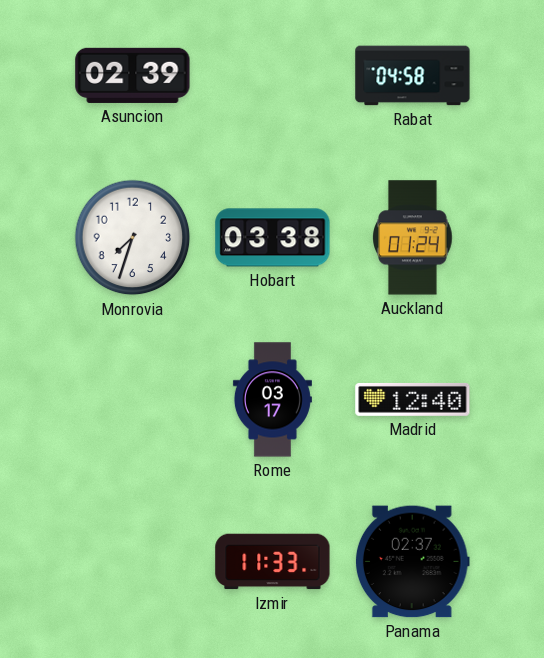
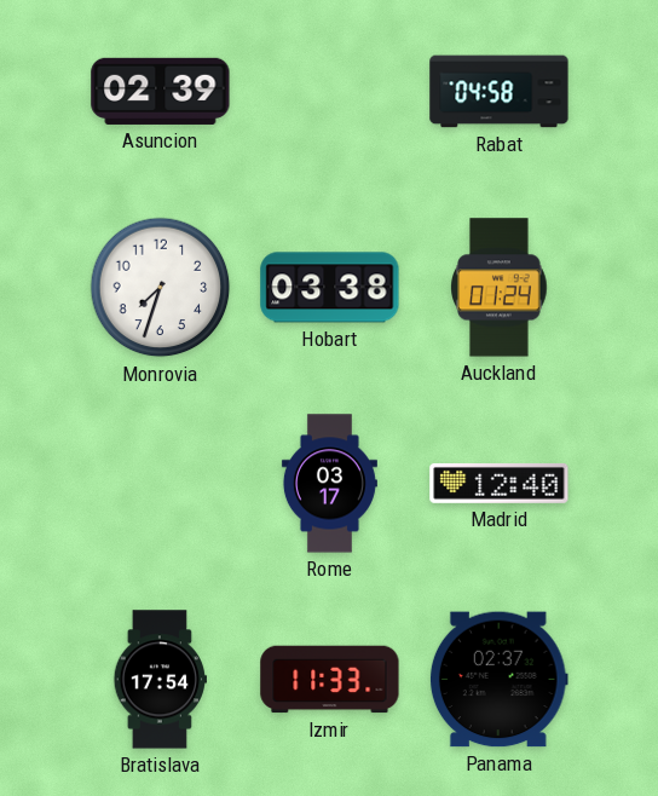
Bratislava: none -> 17:54
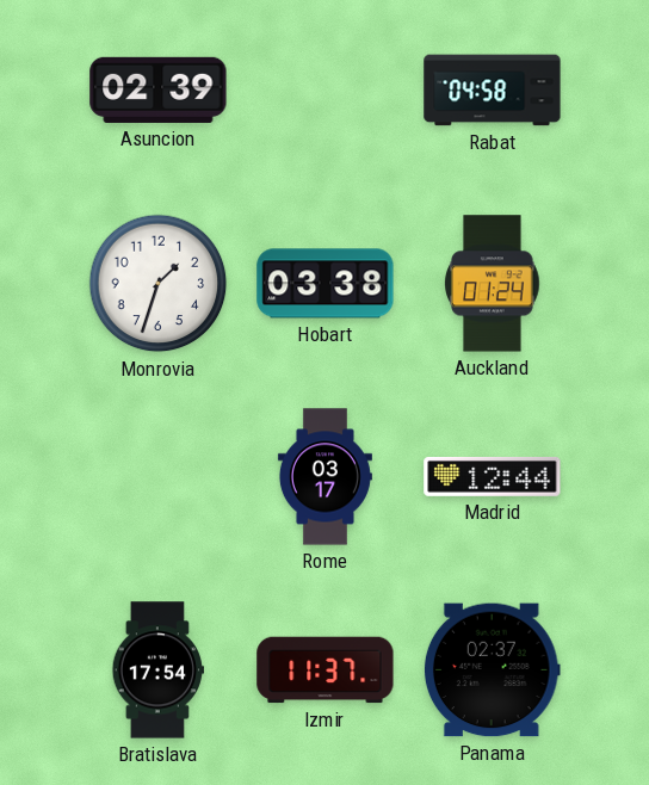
Monrovia: 7:33 -> 1:33
Madrid: 12:40 -> 12:44
Izmir: 11:33 -> 11:37
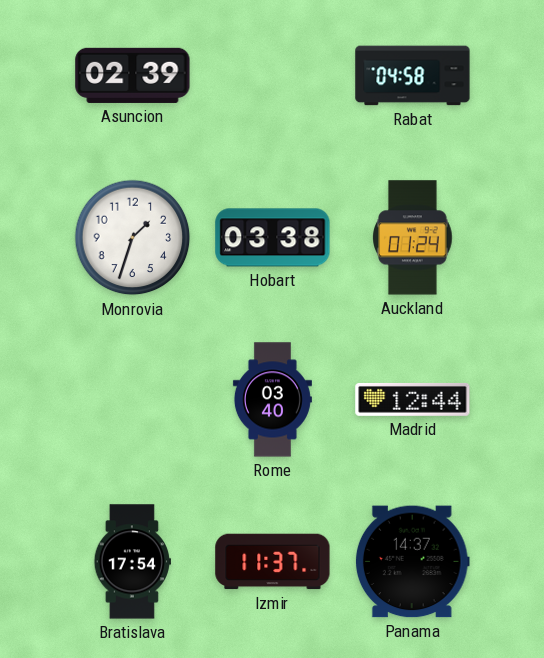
Rome: 03:17 -> 03:40
Panama: 02:37 -> 14:37
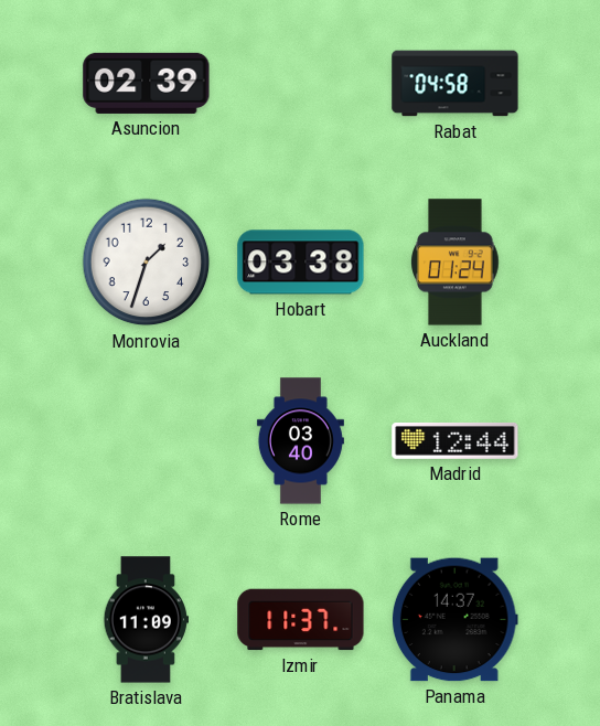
Bratislava: 17:54 -> 11:09
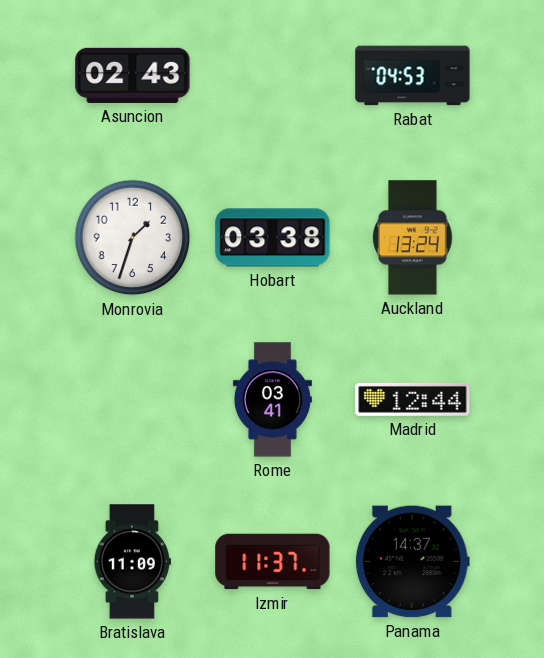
Asuncion: 02:39 -> 02:43
Rabat: 04:58 -> 04:53
Auckland: 01:24 -> 13:24
Rome: 03:40 -> 03:41
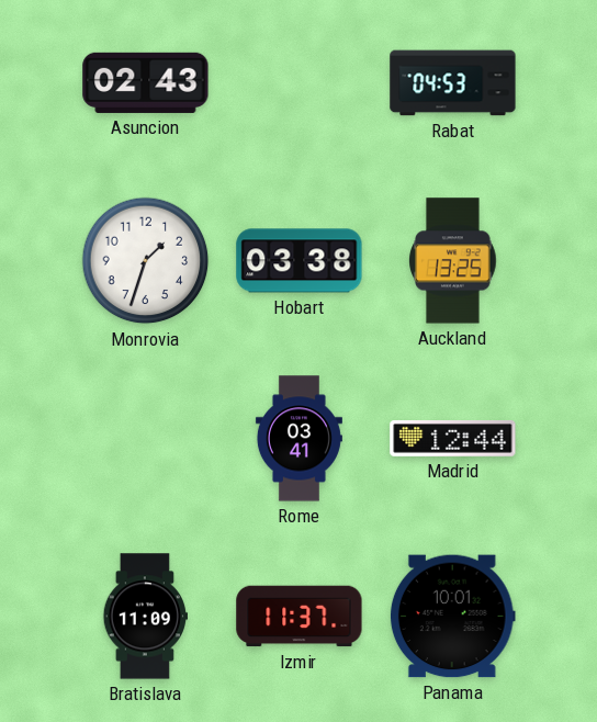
Auckland: 13:24 -> 13:25
Panama: 14:37 -> 10:01
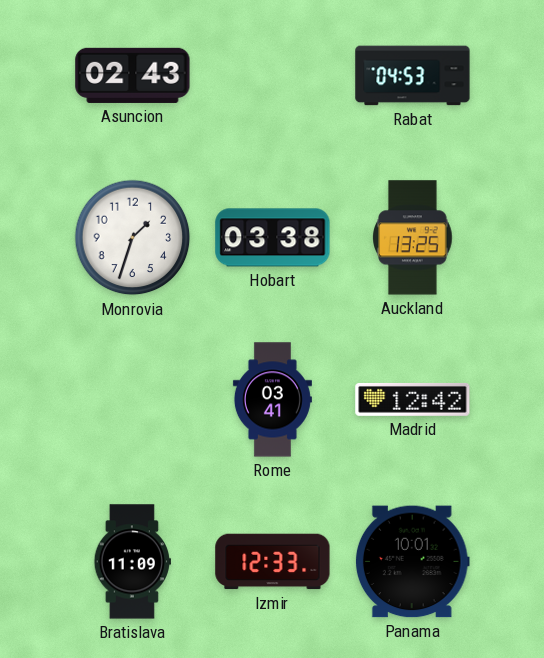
Madrid: 12:44 -> 12:42
Izmir: 11:37 -> 12:33
